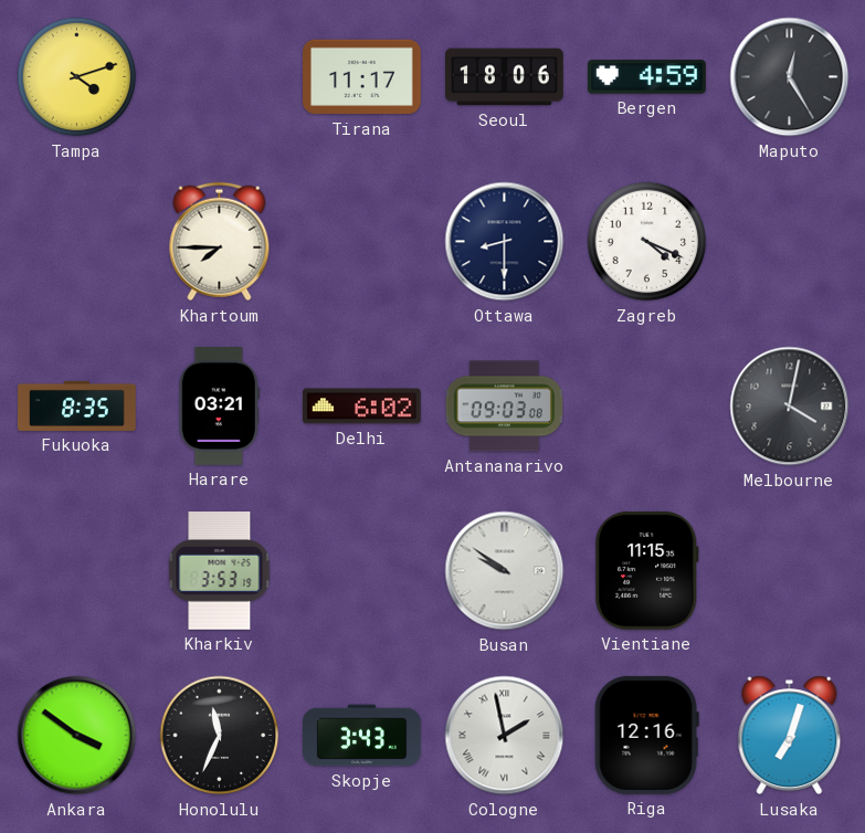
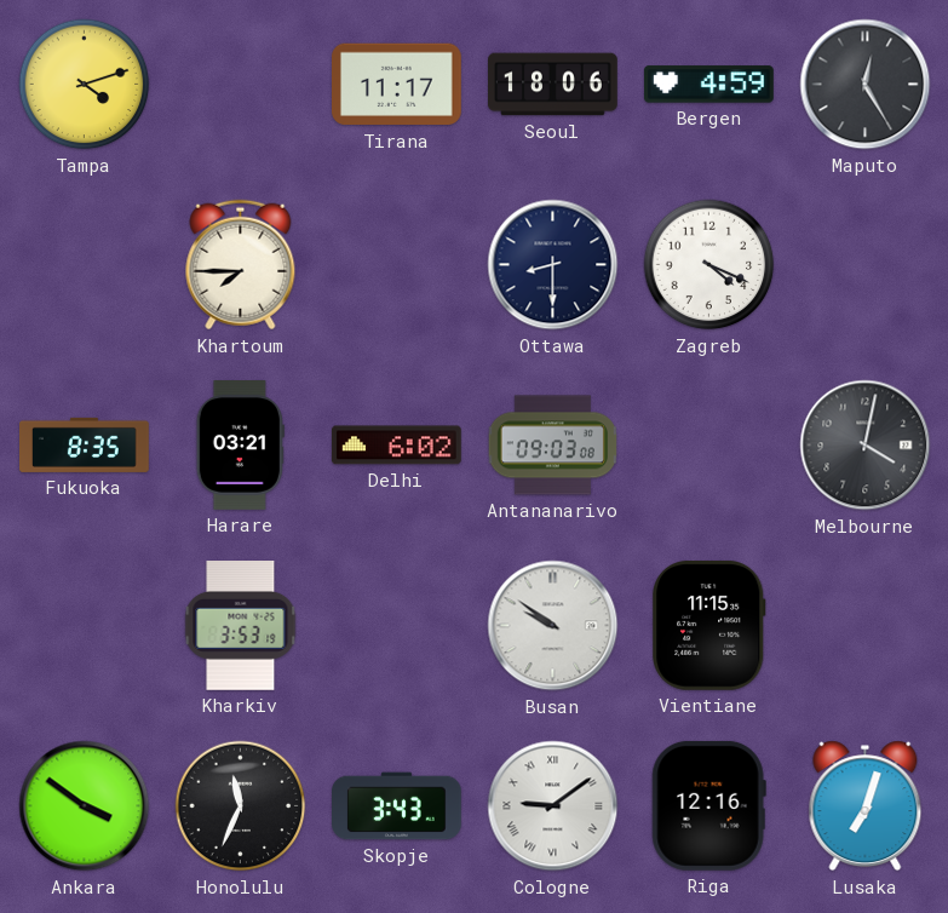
Cologne: 1:58 -> 9:09
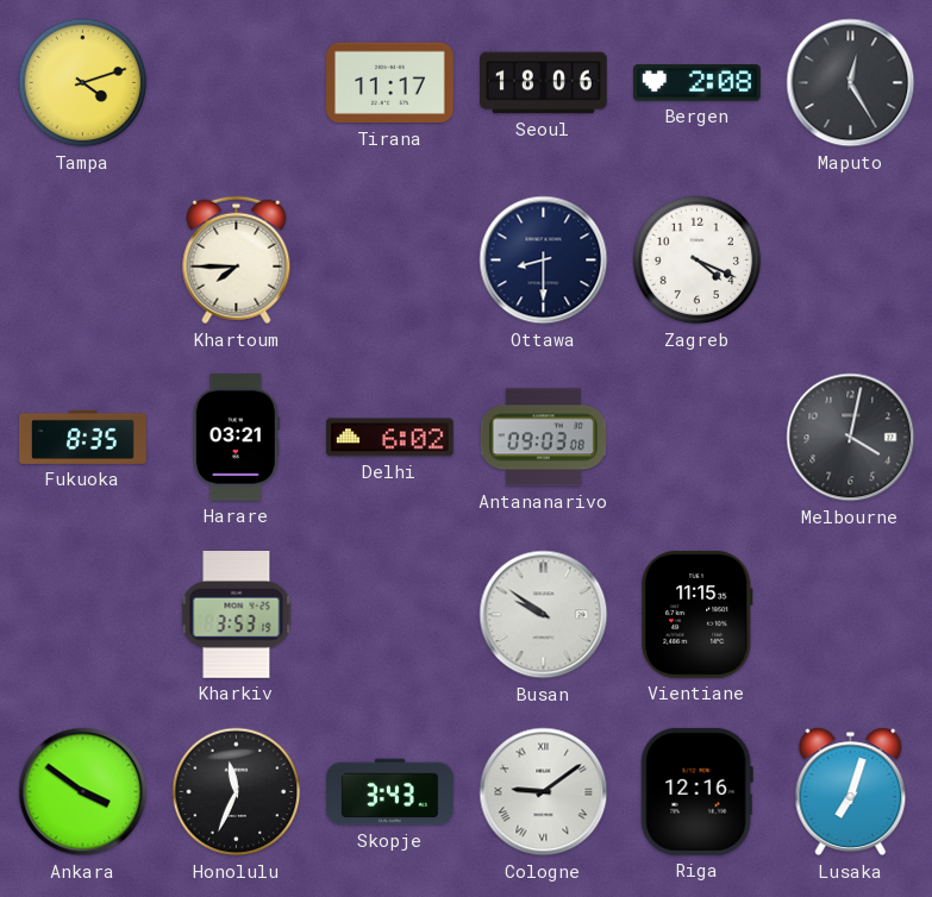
Bergen: 4:59 -> 2:08
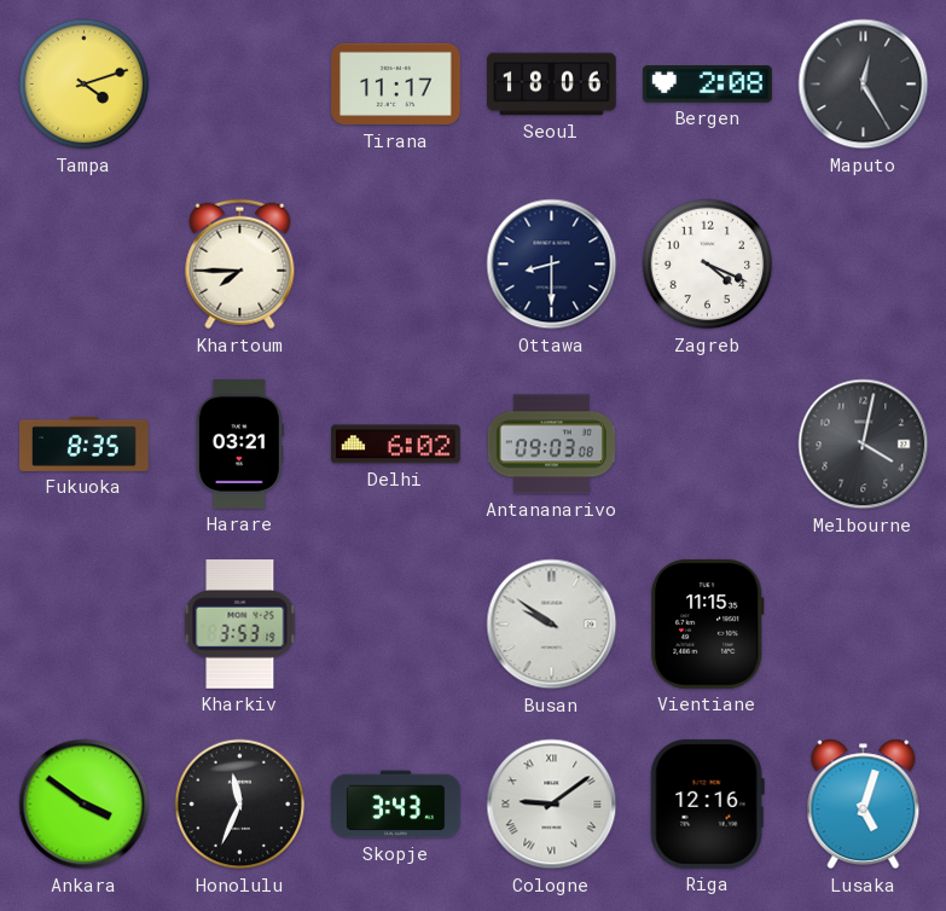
Lusaka: 7:03 -> 5:03
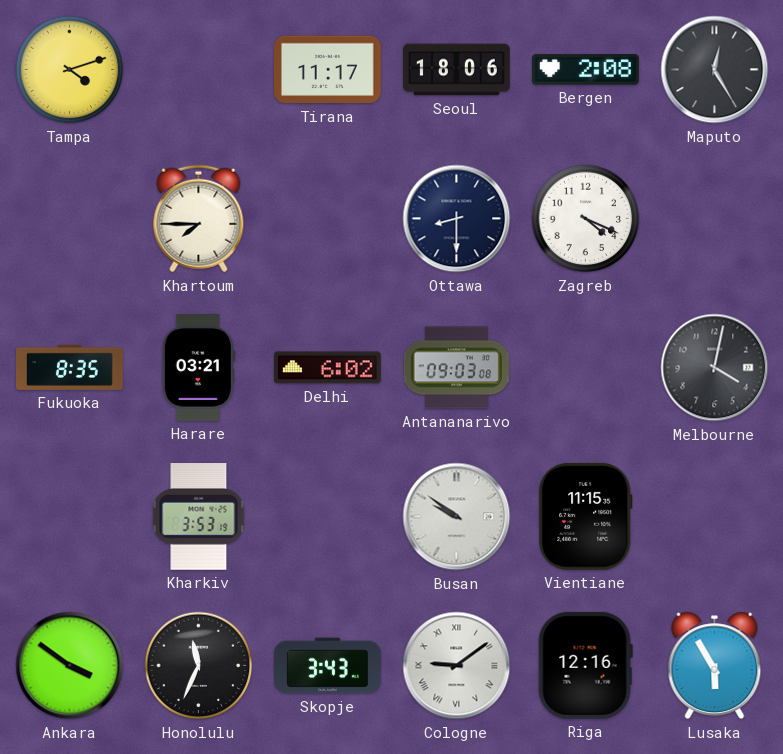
Lusaka: 5:03 -> 5:55
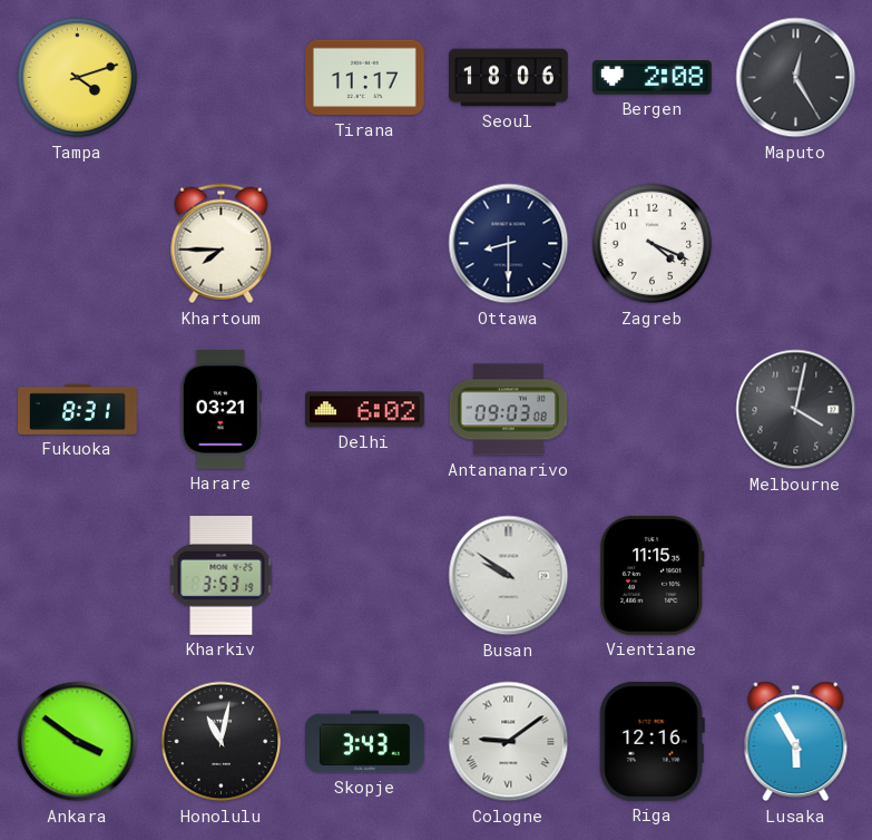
Fukuoka: 8:35 -> 8:31
Honolulu: 11:34 -> 11:02
